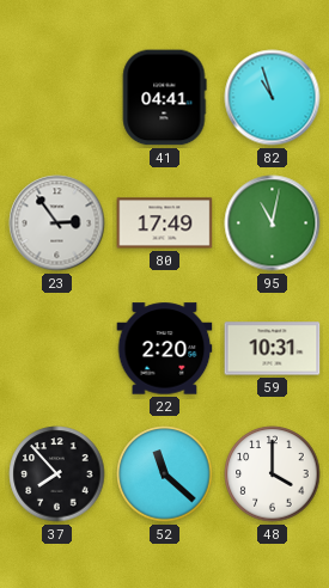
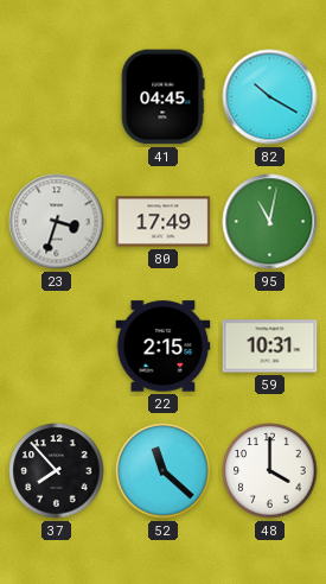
41: 04:41 -> 04:45
82: 10:57 -> 10:20
23: 2:54 -> 3:33
22: 2:20 -> 2:15
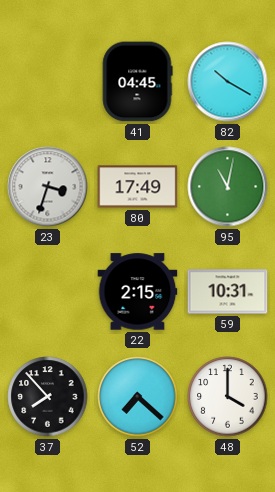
52: 11:22 -> 7:22
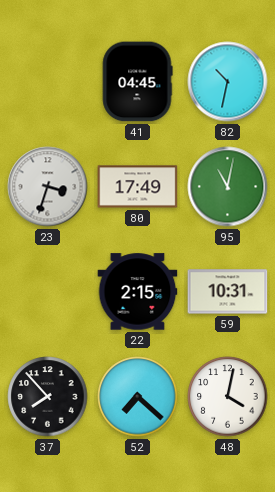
82: 10:20 -> 10:32
48: 4:00 -> 4:02
